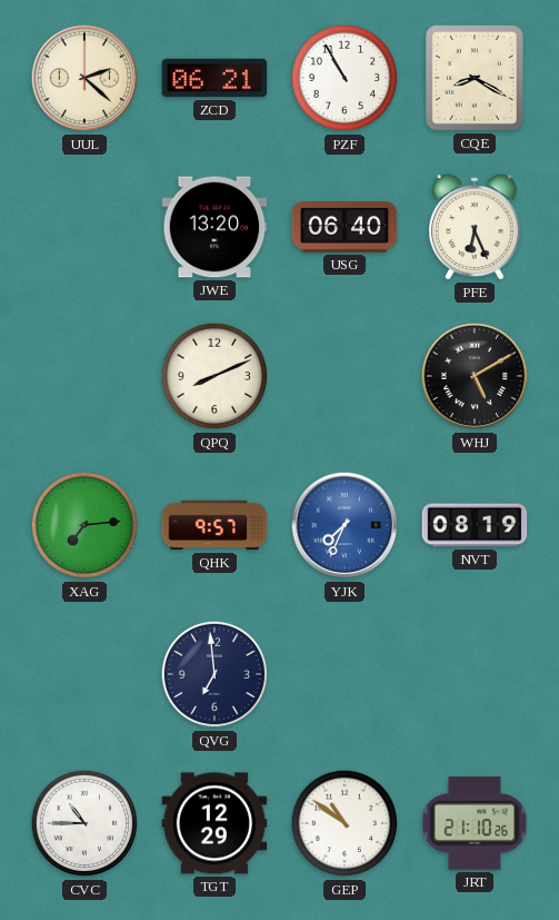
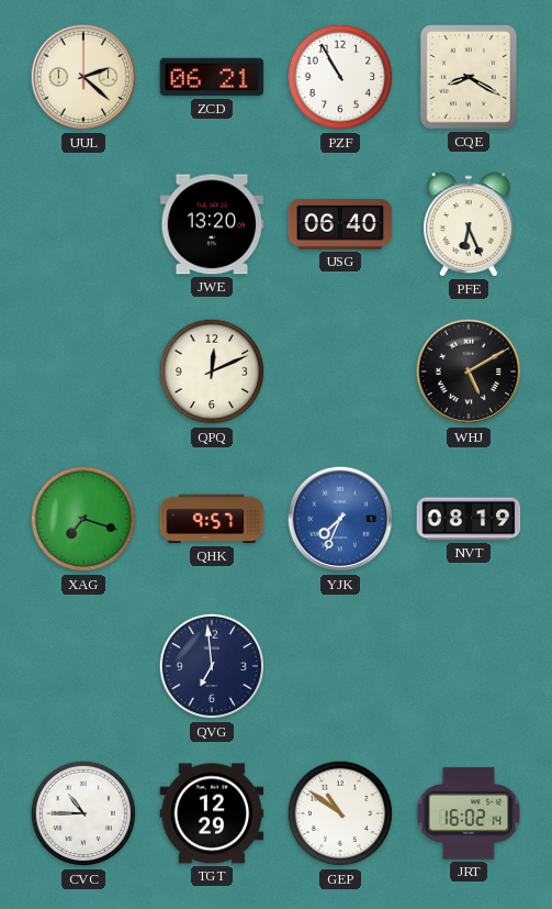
QPQ: 8:11 -> 12:11
XAG: 7:14 -> 7:18
JRT: 21:10 -> 16:02
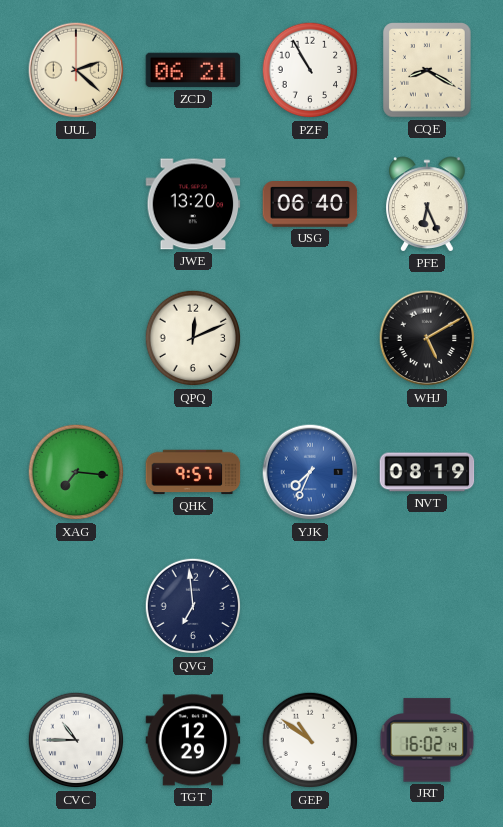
XAG: 7:18 -> 7:16
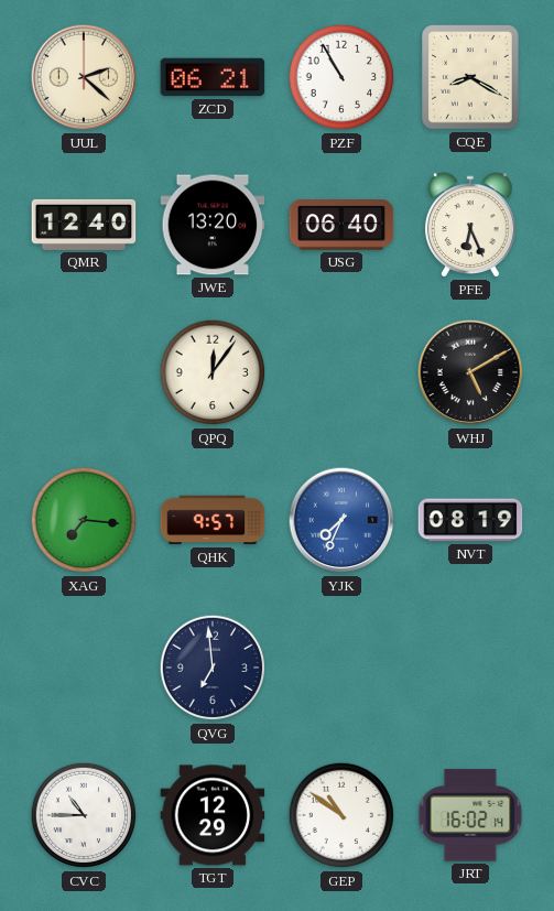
QMR: none -> 12:40
QPQ: 12:11 -> 12:06
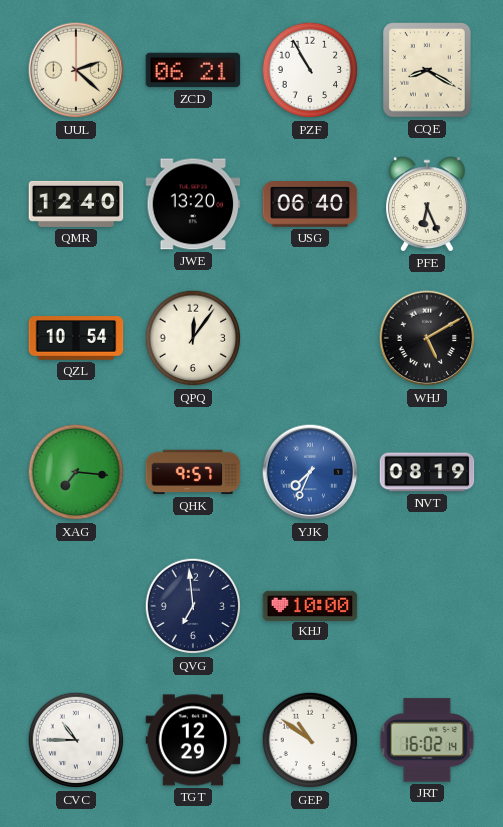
QZL: none -> 10:54
KHJ: none -> 10:00
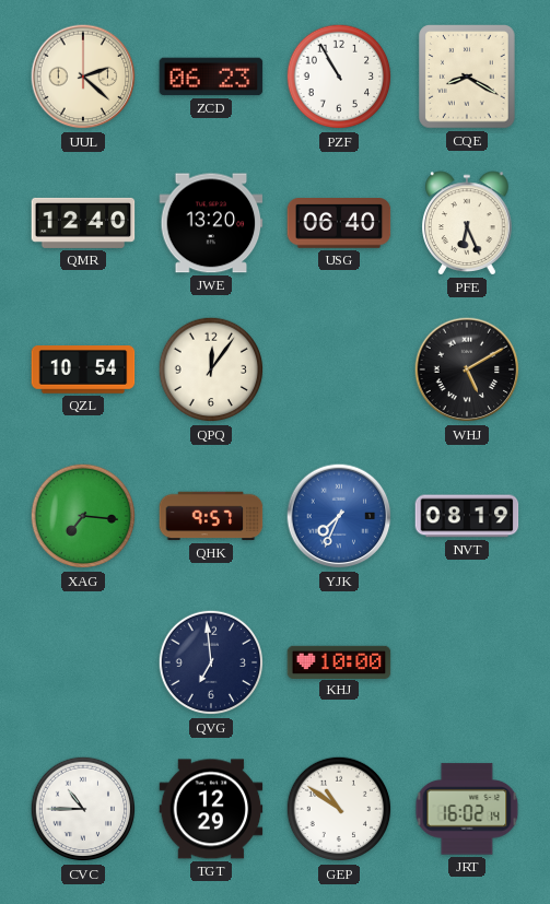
ZCD: 06:21 -> 06:23
